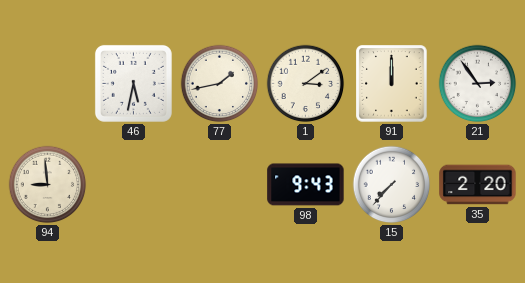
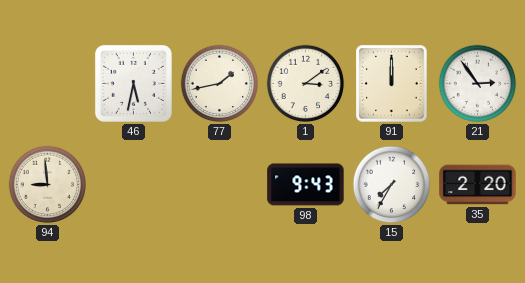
15: 7:37 -> 7:35
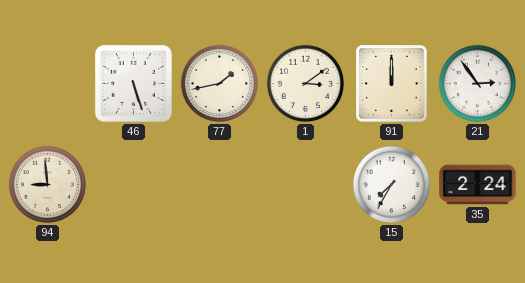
46: 5:32 -> 5:27
98: 9:43 -> none
35: 2:20 -> 2:24
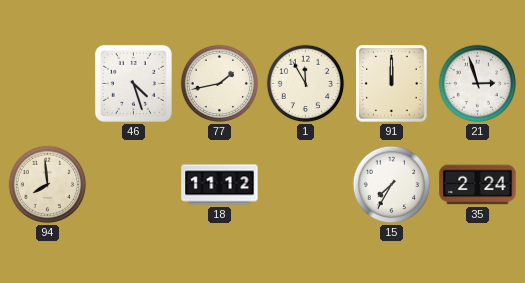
46: 5:27 -> 4:27
1: 3:09 -> 11:55
21: 2:54 -> 2:57
94: 8:59 -> 7:59
18: none -> 11:12
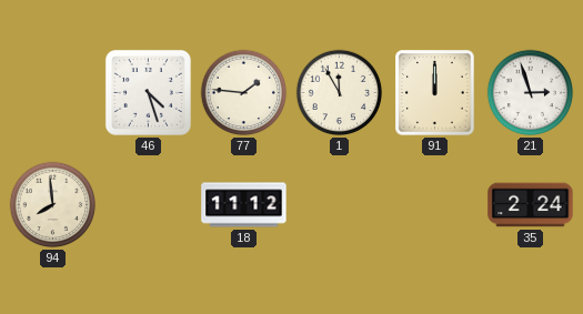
77: 1:43 -> 1:46
15: 7:35 -> none
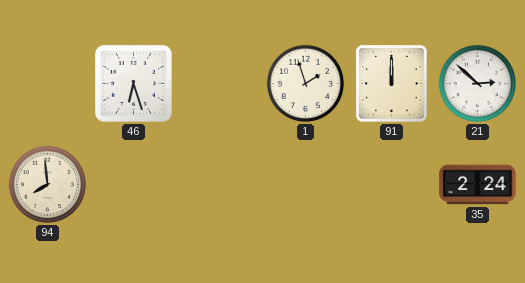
46: 4:27 -> 6:27
77: 1:46 -> none
1: 11:55 -> 1:57
21: 2:57 -> 2:52
18: 11:12 -> none
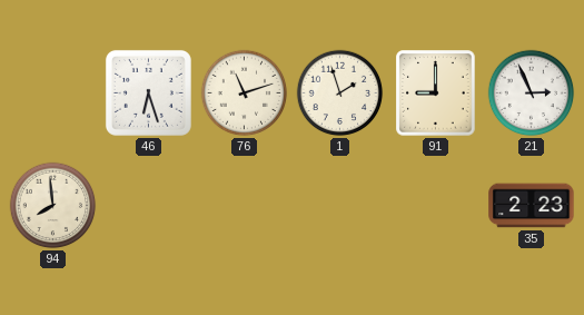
76: none -> 11:12
91: 12:00 -> 9:00
21: 2:52 -> 2:56
35: 2:24 -> 2:23
